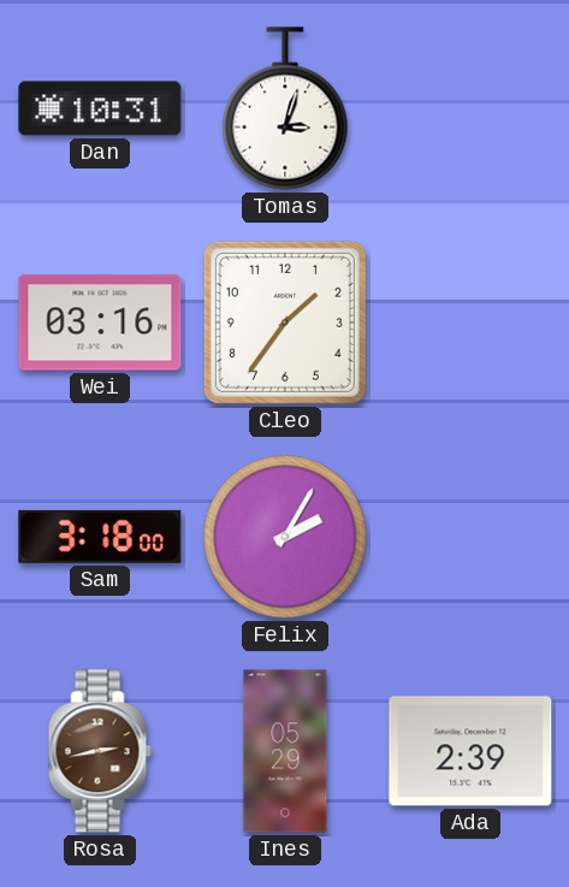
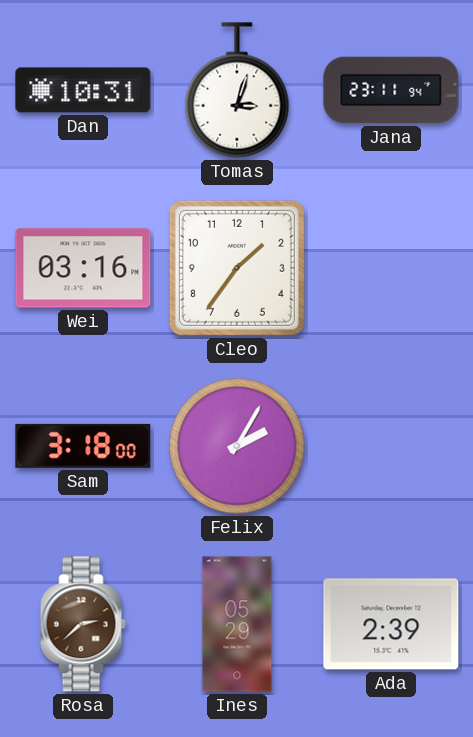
Jana: none -> 23:11
Rosa: 2:43 -> 2:38
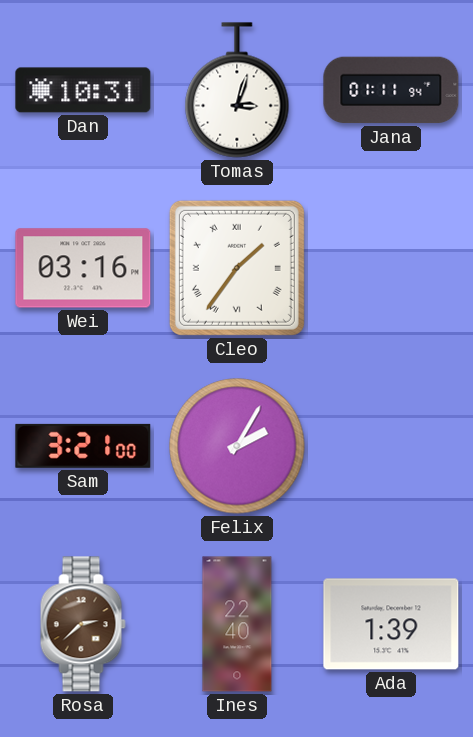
Jana: 23:11 -> 01:11
Cleo numerals: Arabic -> Roman
Sam: 3:18 -> 3:21
Ines: 05:29 -> 22:40
Ada: 2:39 -> 1:39
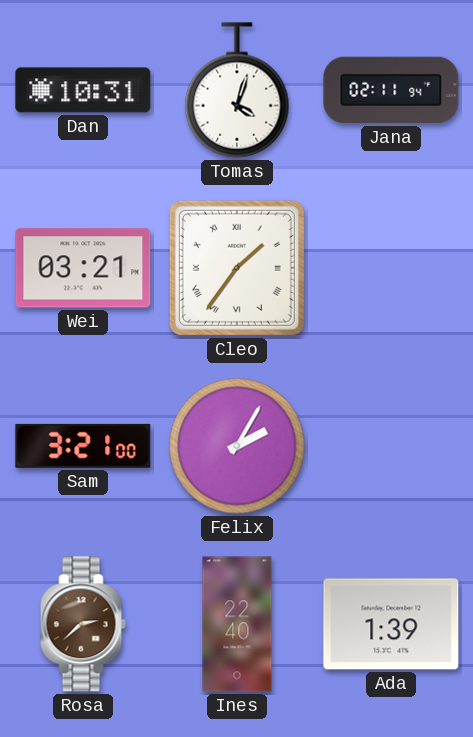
Tomas: 3:03 -> 4:03
Jana: 01:11 -> 02:11
Wei: 03:16 -> 03:21
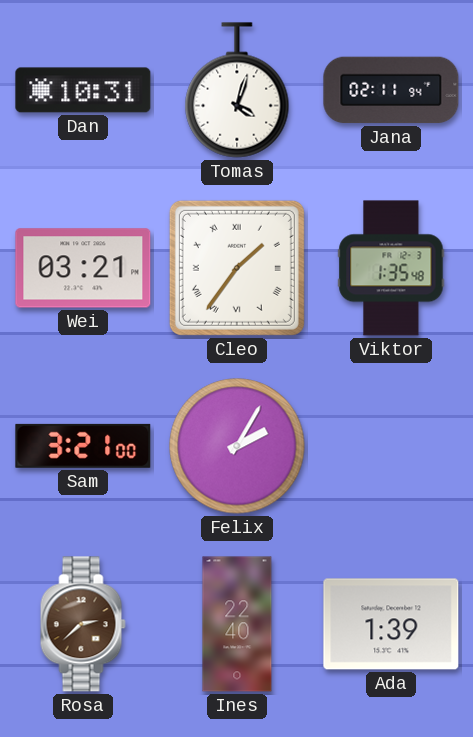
Viktor: none -> 1:35
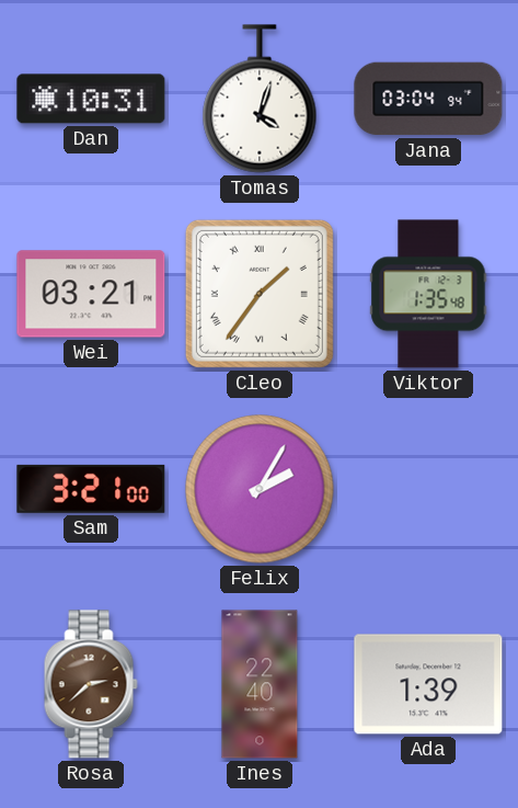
Jana: 02:11 -> 03:04
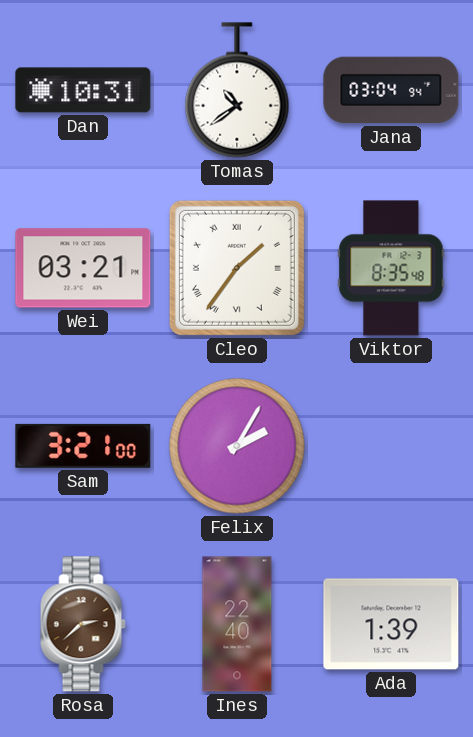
Tomas: 4:03 -> 10:39
Viktor: 1:35 -> 8:35
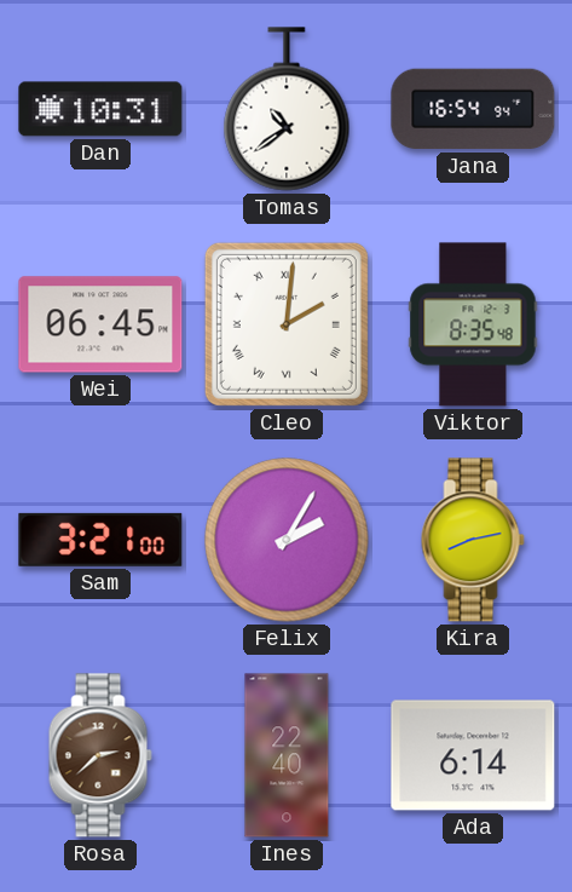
Jana: 03:04 -> 16:54
Wei: 03:21 -> 06:45
Cleo: 1:36 -> 2:01
Kira: none -> 8:13
Ada: 1:39 -> 6:14
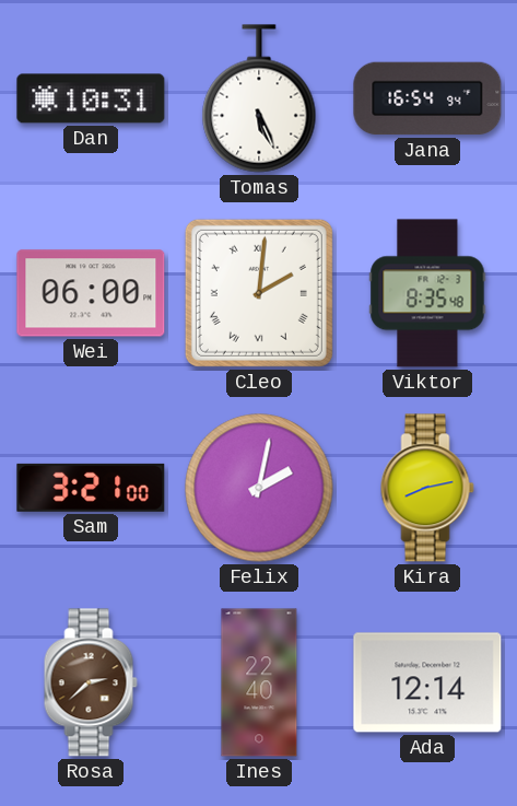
Tomas: 10:39 -> 5:26
Wei: 06:45 -> 06:00
Felix: 2:05 -> 2:02
Ada: 6:14 -> 12:14
